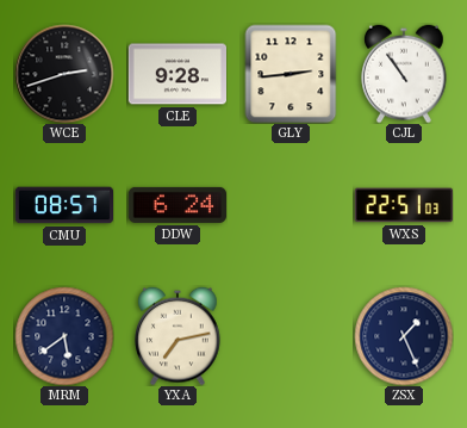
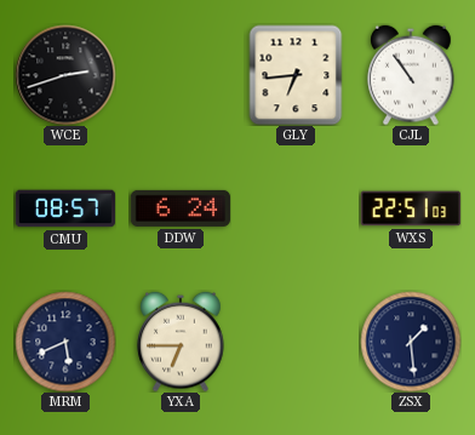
CLE: 9:28 -> none
GLY: 2:44 -> 6:44
MRM: 5:39 -> 5:41
YXA: 7:13 -> 6:45
ZSX: 1:26 -> 1:29
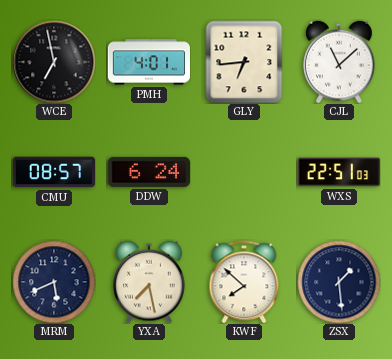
WCE: 2:42 -> 6:58
PMH: none -> 4:01
CJL: 10:54 -> 11:08
YXA: 6:45 -> 7:28
KWF: none -> 7:52
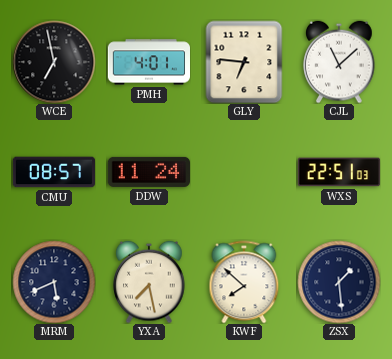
GLY: 6:44 -> 6:46
DDW: 6:24 -> 11:24
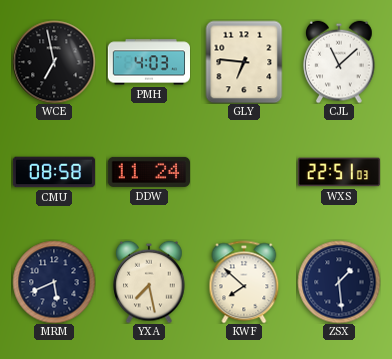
PMH: 4:01 -> 4:03
CMU: 08:57 -> 08:58
